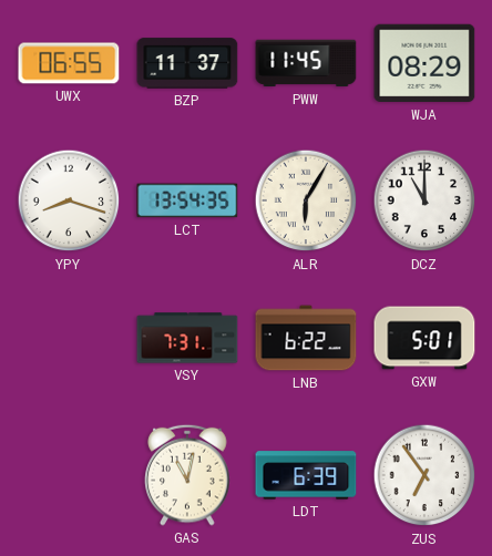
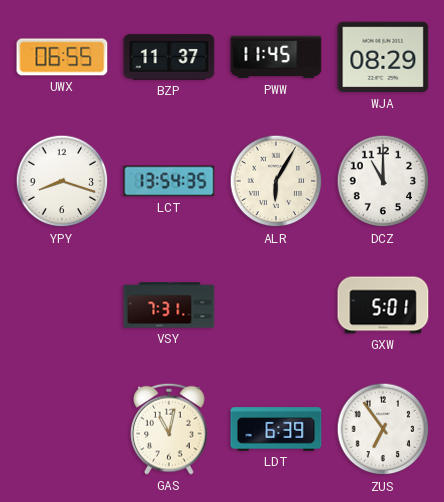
LNB: 6:22 -> none
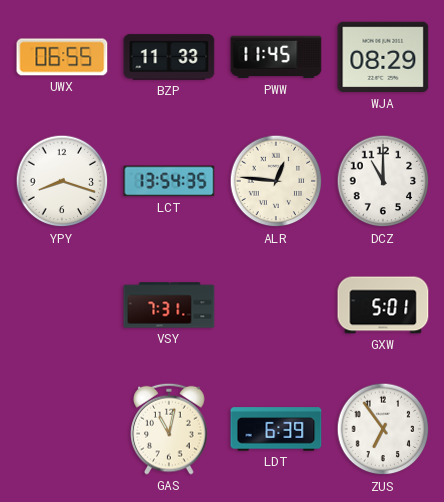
BZP: 11:37 -> 11:33
ALR: 6:05 -> 12:46
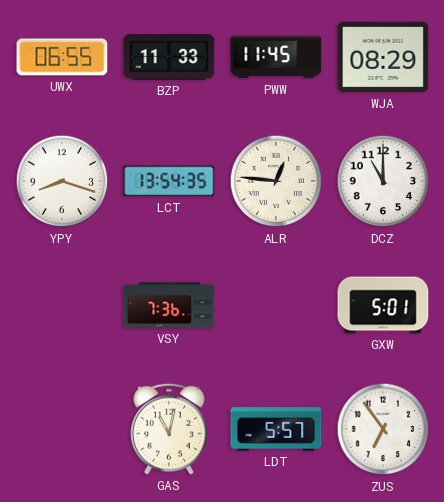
VSY: 7:31 -> 7:36
LDT: 6:39 -> 5:57
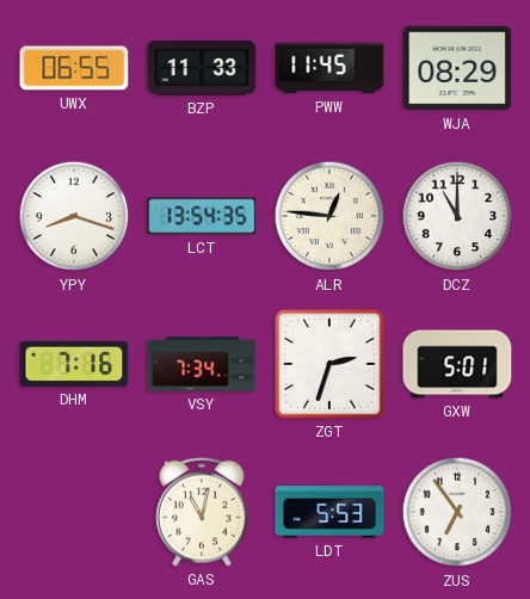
DHM: none -> 7:16
VSY: 7:36 -> 7:34
ZGT: none -> 2:33
LDT: 5:57 -> 5:53
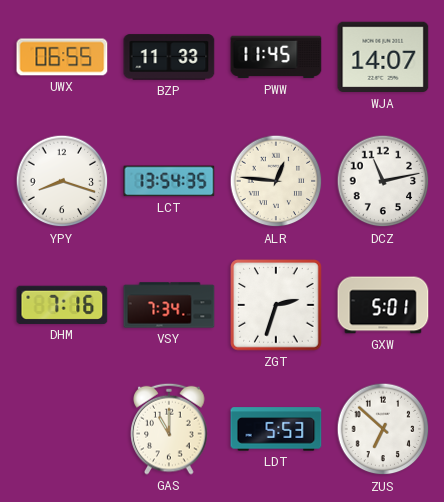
WJA: 08:29 -> 14:07
DCZ: 11:00 -> 11:13
GAS: 11:02 -> 11:00
ZUS: 6:54 -> 6:52
